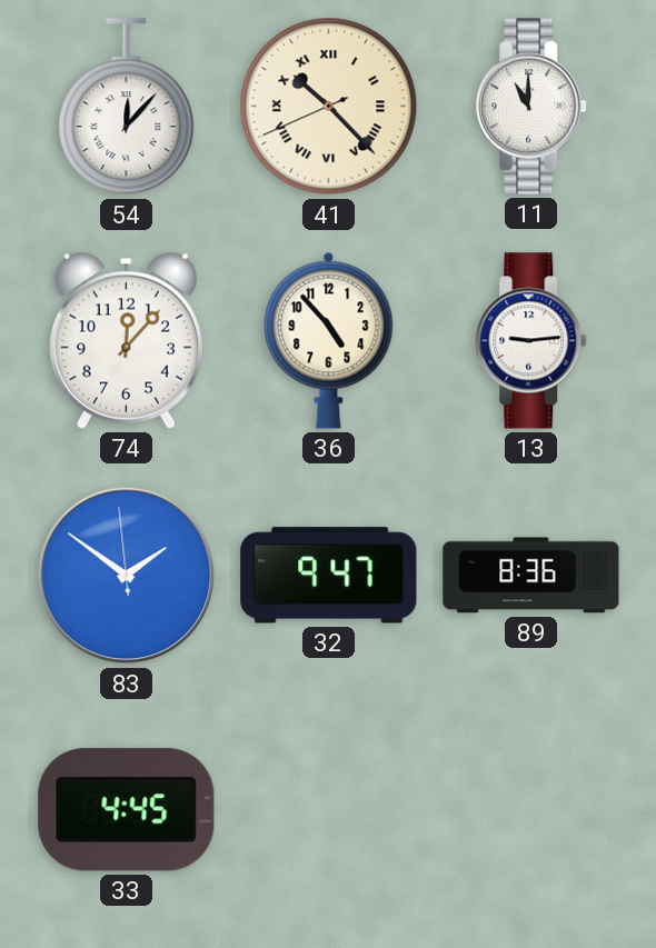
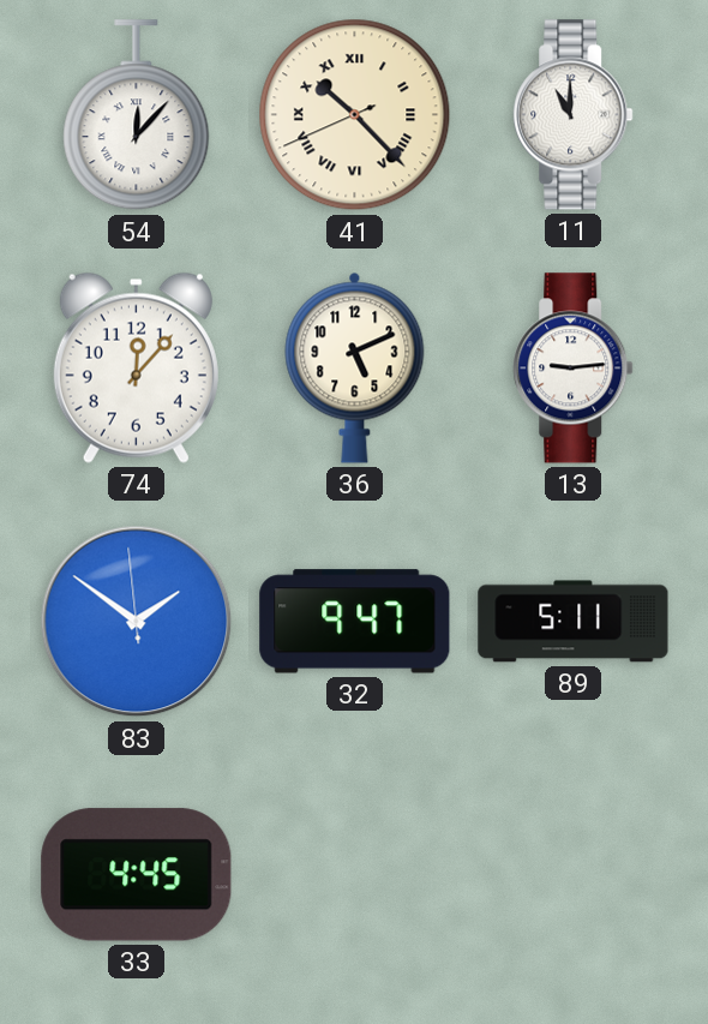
36: 4:53 -> 5:11
89: 8:36 -> 5:11
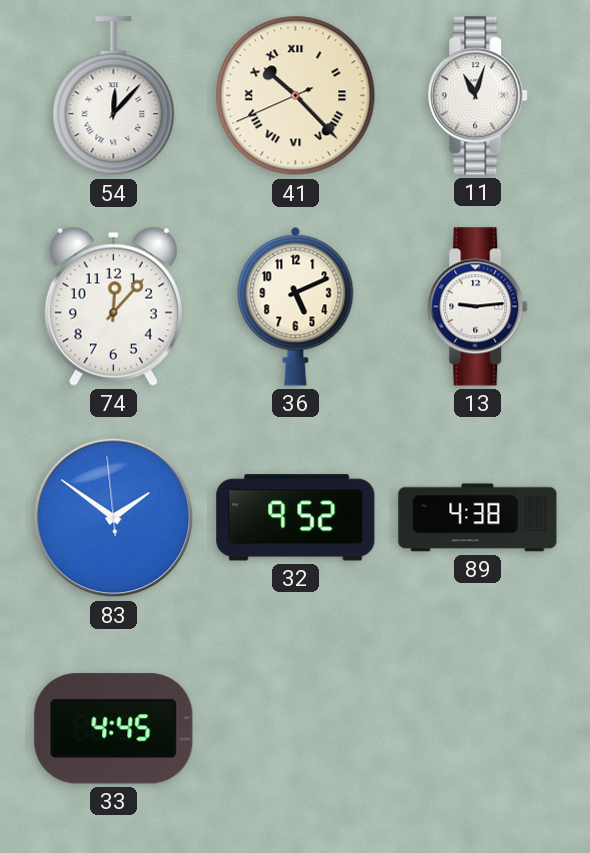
11: 11:00 -> 11:03
32: 9:47 -> 9:52
89: 5:11 -> 4:38
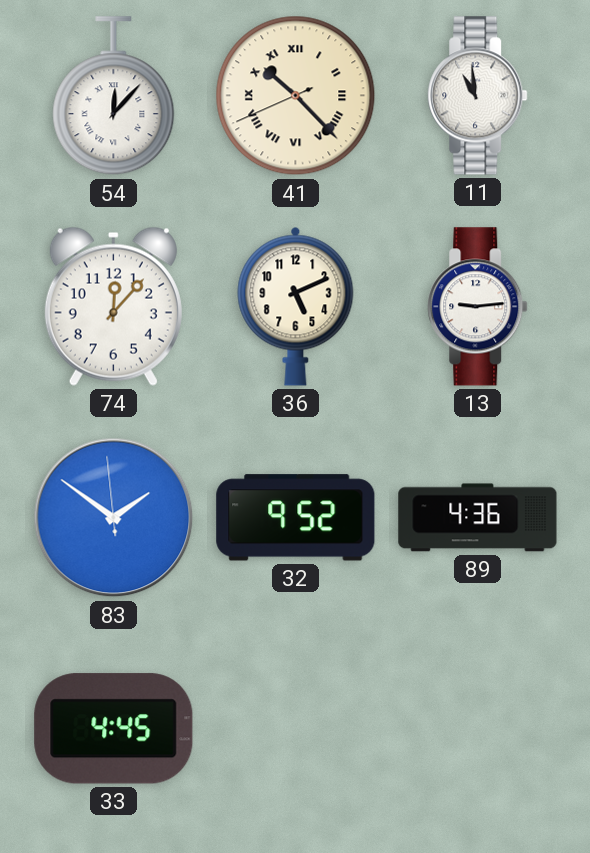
11: 11:03 -> 10:59
89: 4:38 -> 4:36
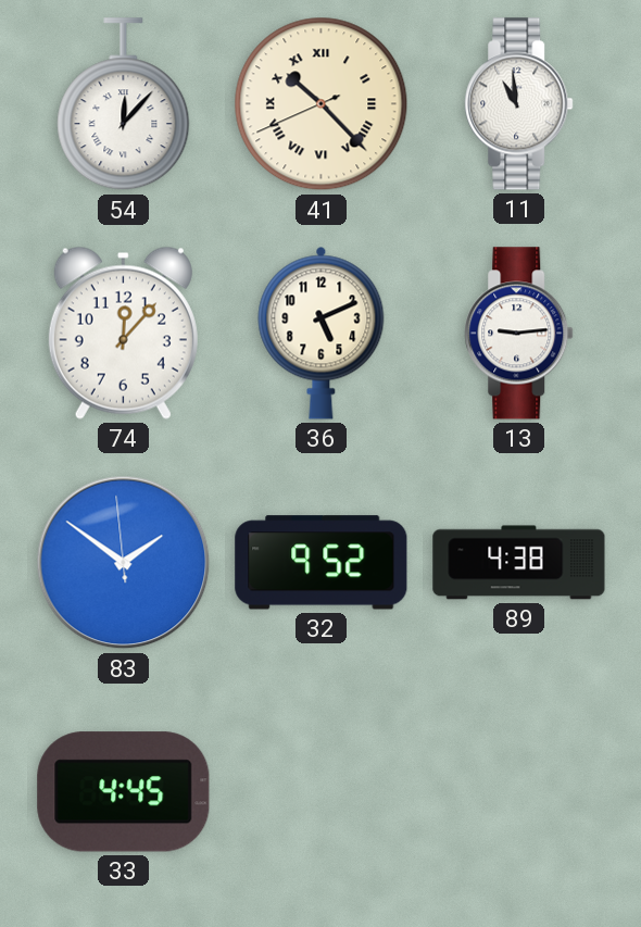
89: 4:36 -> 4:38
